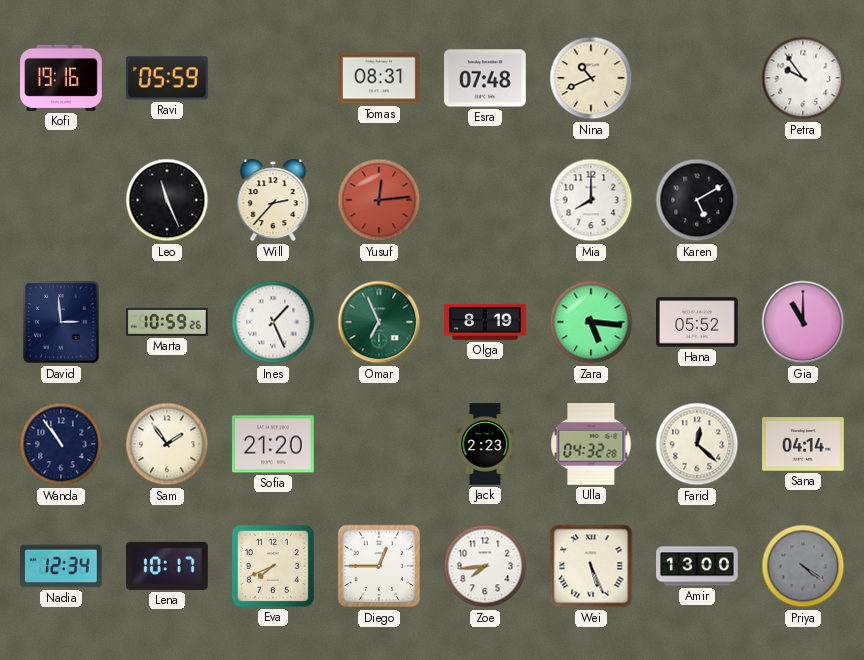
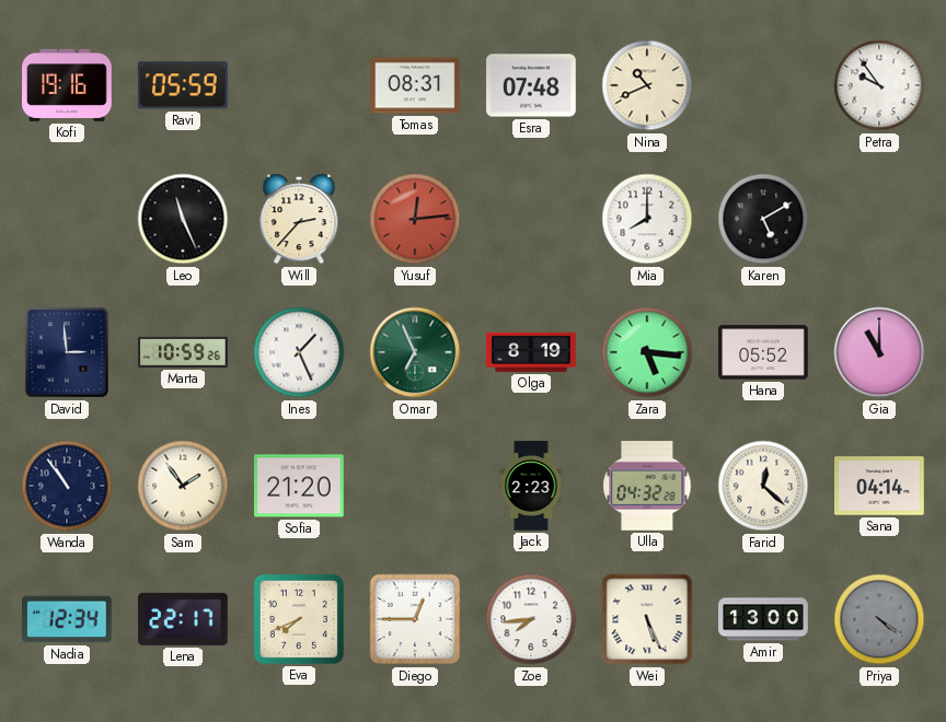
Lena: 10:17 -> 22:17
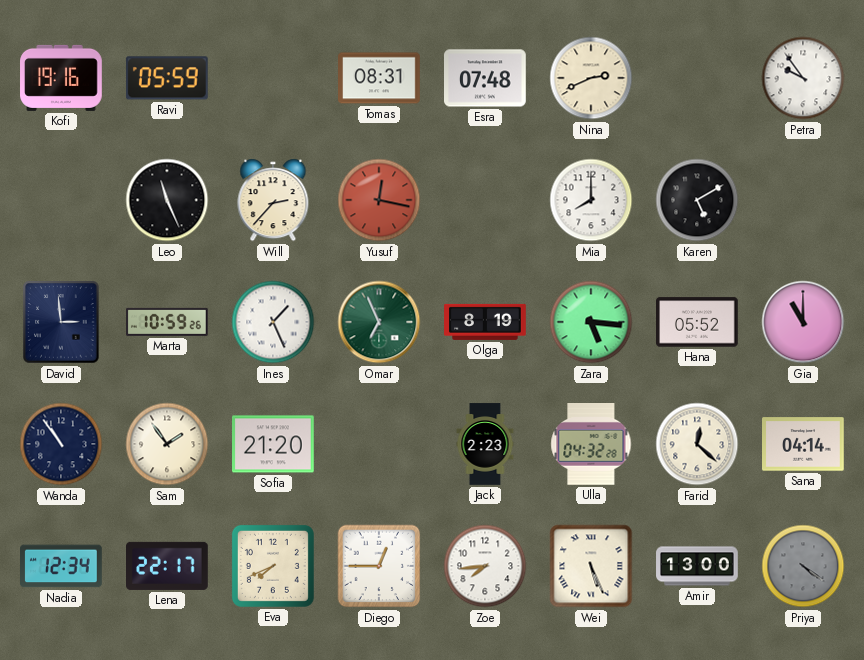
Nina: 10:41 -> 2:41
Yusuf: 12:14 -> 12:17
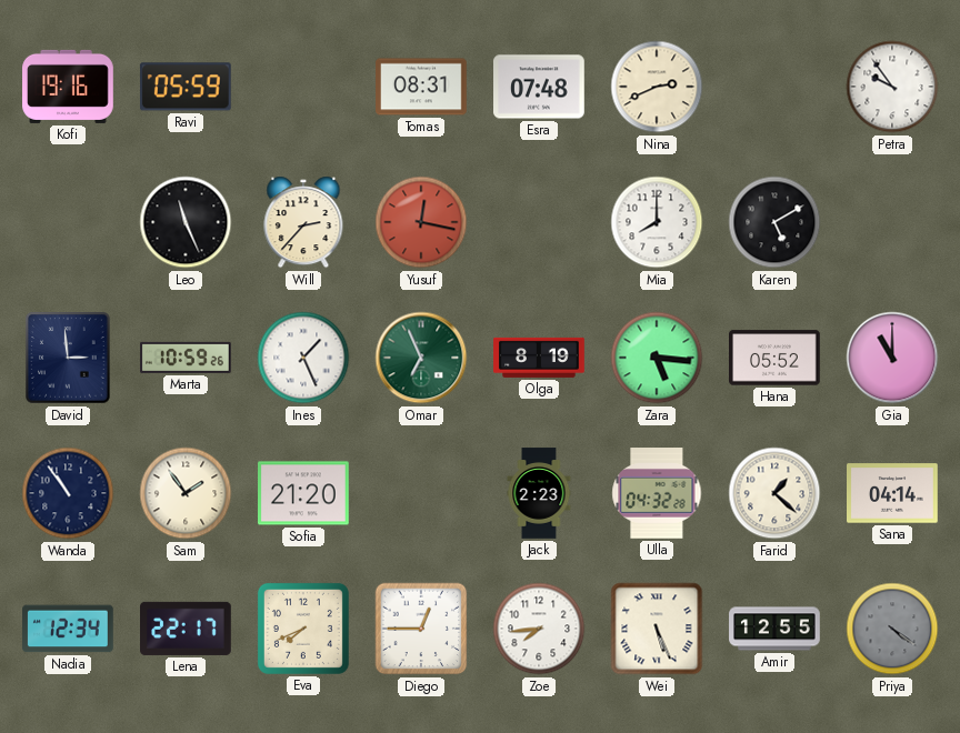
Farid: 12:22 -> 1:22
Amir: 13:00 -> 12:55
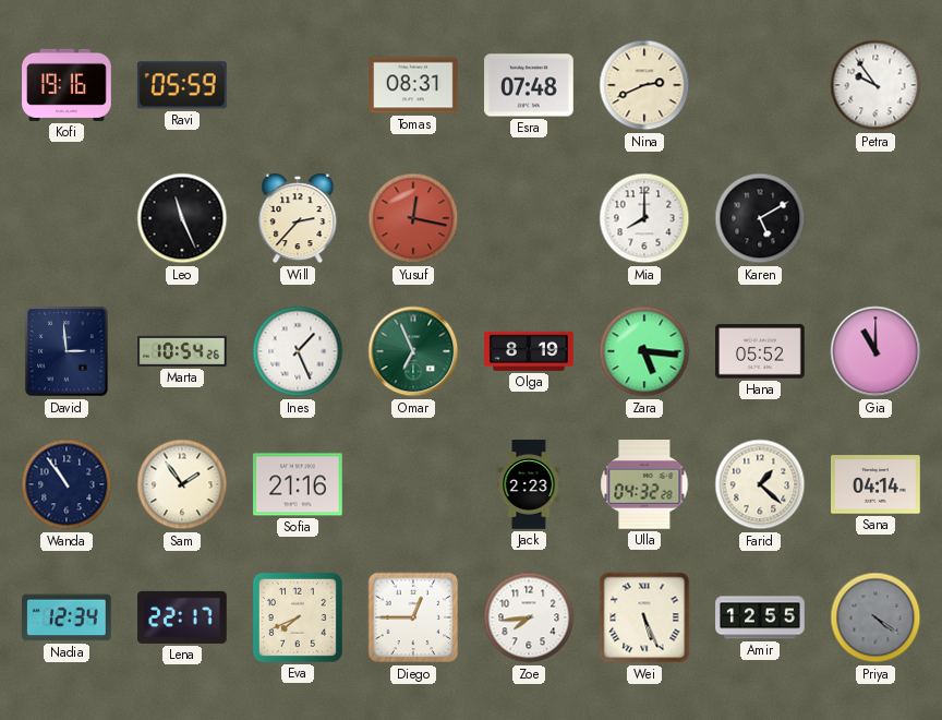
Marta: 10:59 -> 10:54
Sofia: 21:20 -> 21:16
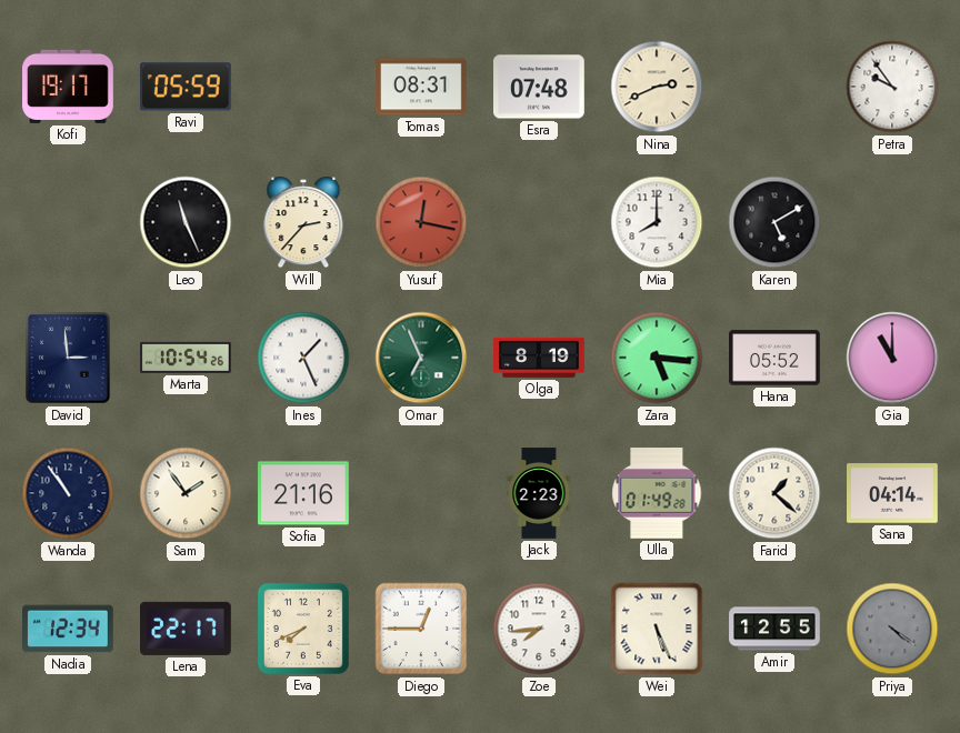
Kofi: 19:16 -> 19:17
Ulla: 04:32 -> 01:49
